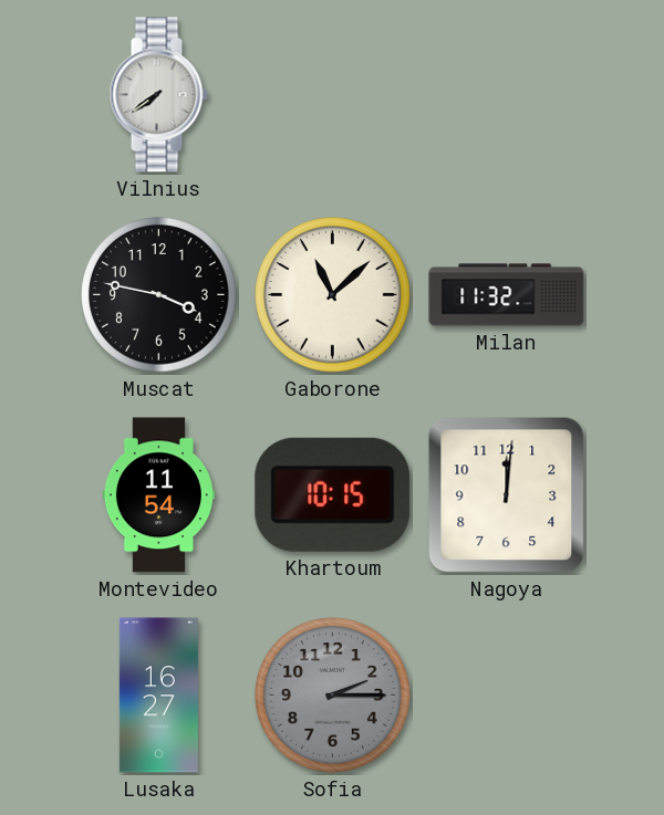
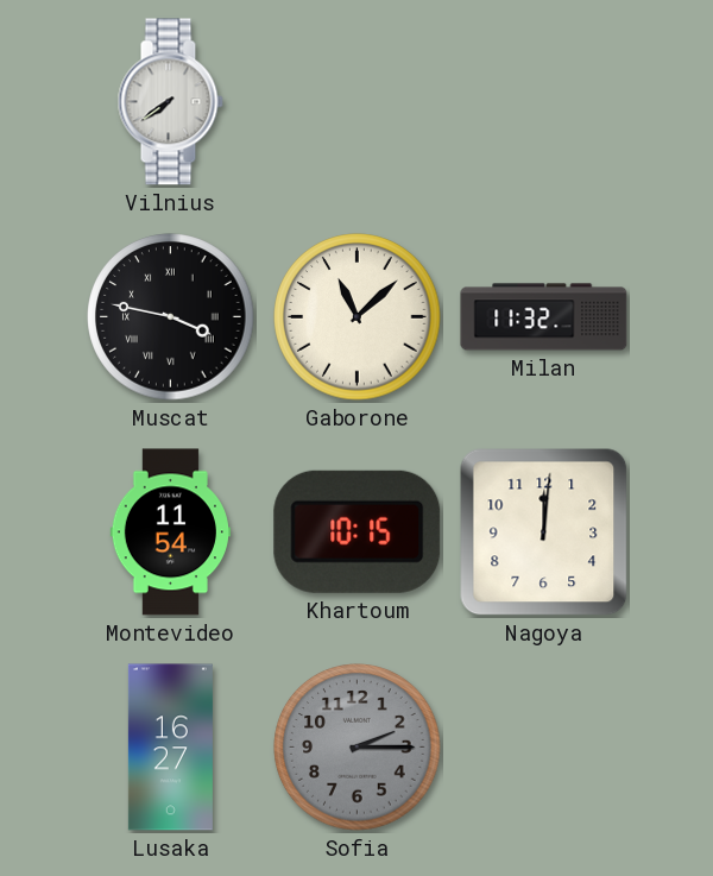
Muscat numerals: Arabic -> Roman
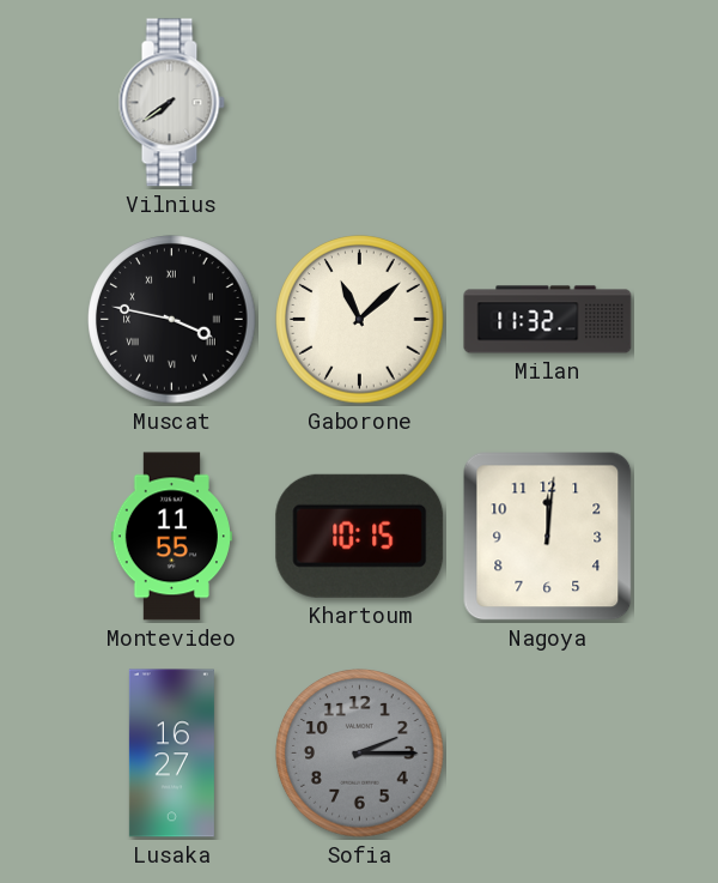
Montevideo: 11:54 -> 11:55
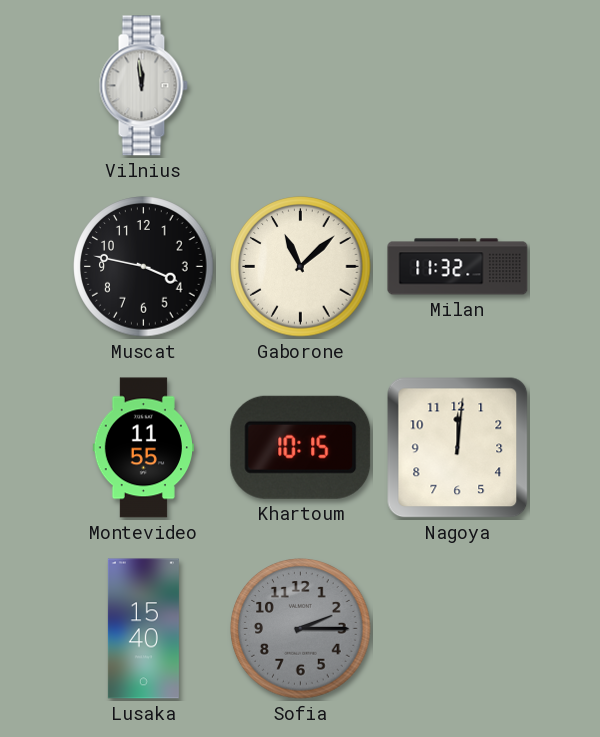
Vilnius: 7:39 -> 11:59
Muscat numerals: Roman -> Arabic
Lusaka: 16:27 -> 15:40
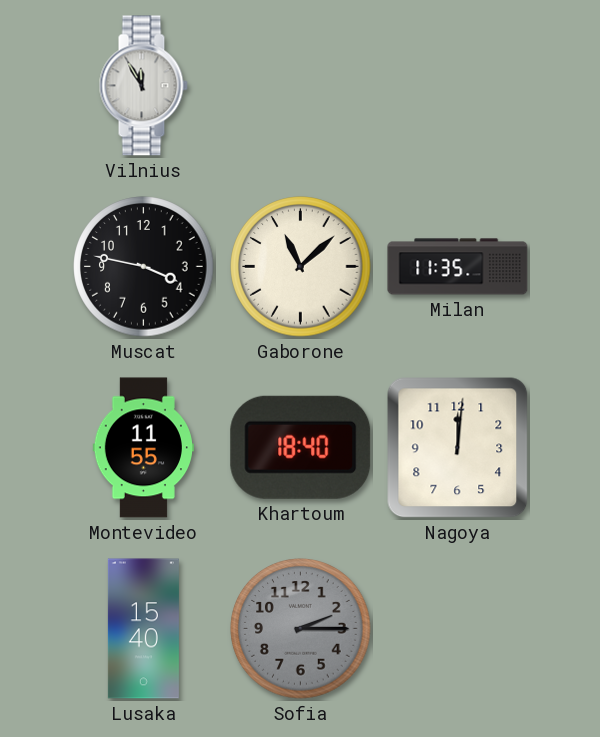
Vilnius: 11:59 -> 11:55
Milan: 11:32 -> 11:35
Khartoum: 10:15 -> 18:40
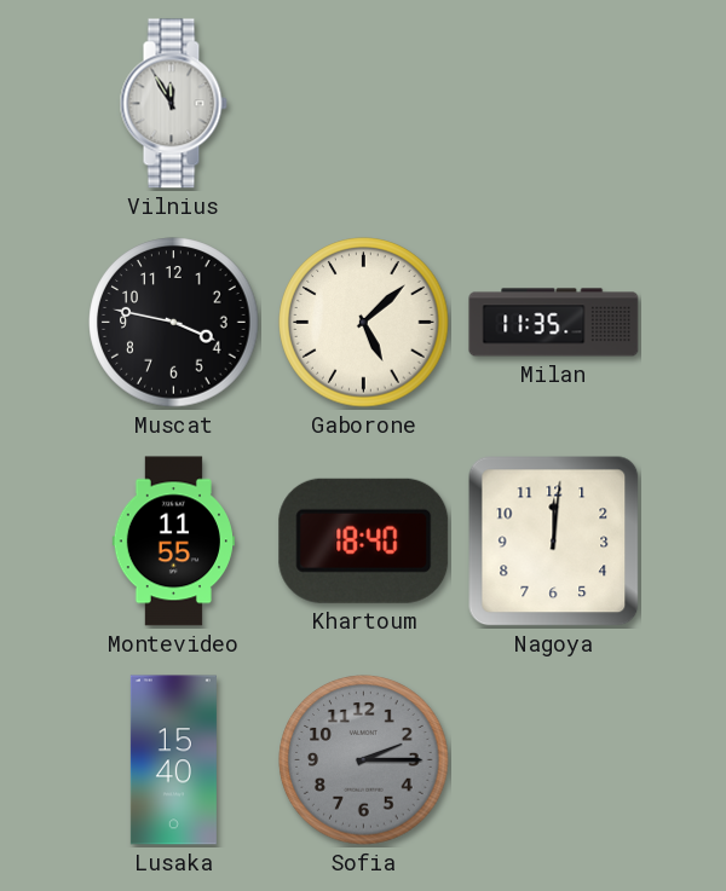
Gaborone: 11:08 -> 5:08
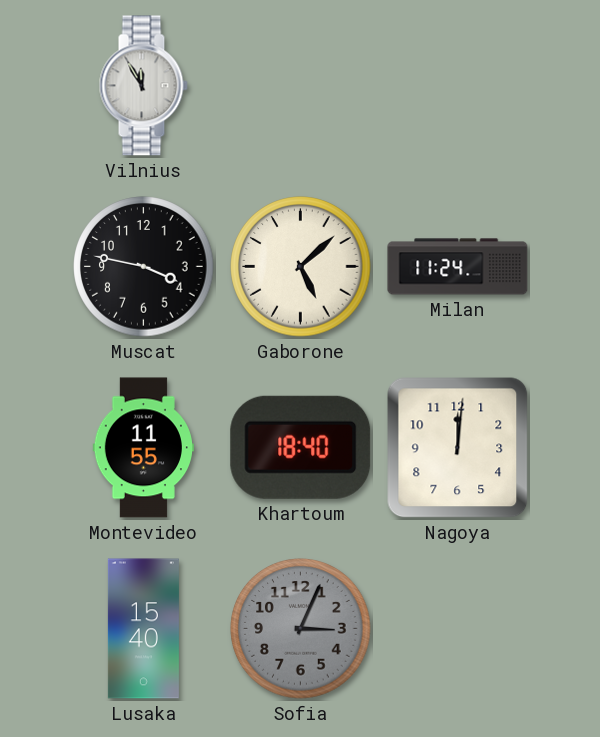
Milan: 11:35 -> 11:24
Sofia: 2:15 -> 3:04
